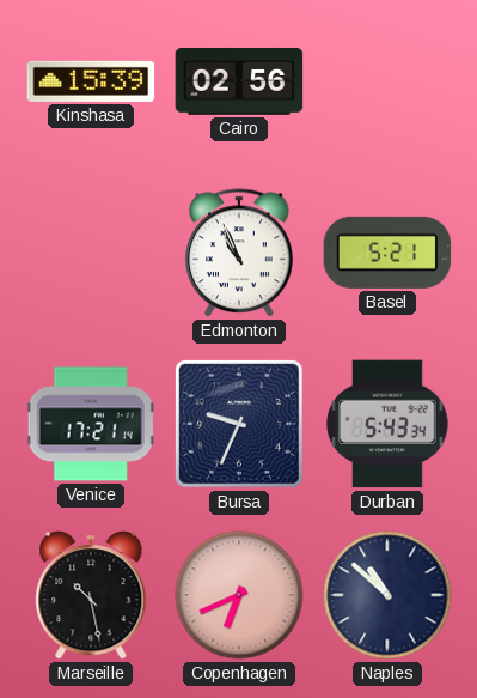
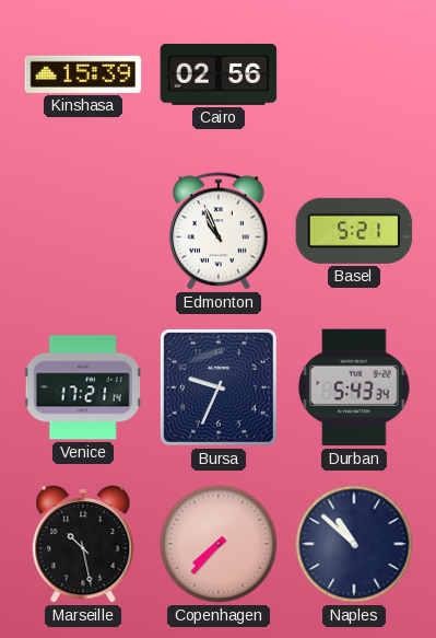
Copenhagen: 6:41 -> 7:37
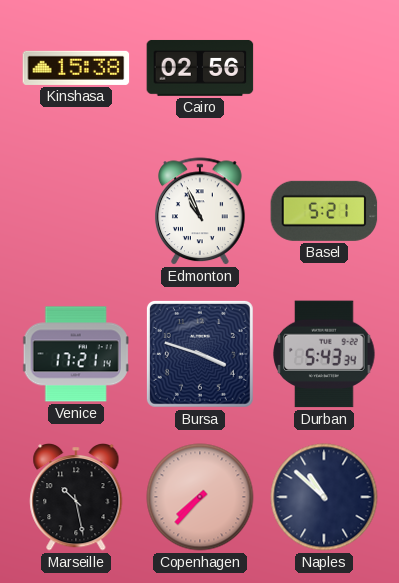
Kinshasa: 15:39 -> 15:38
Bursa: 9:34 -> 3:48
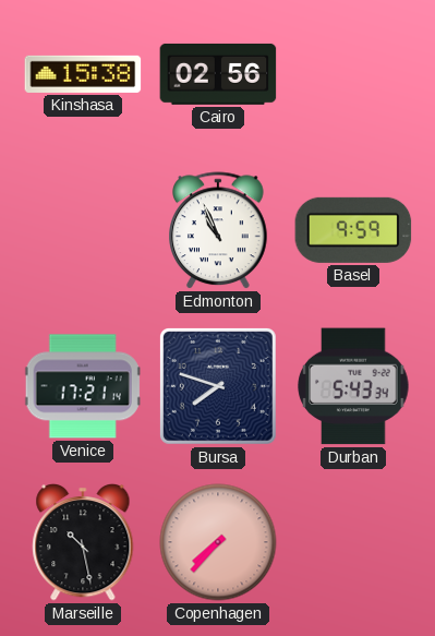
Basel: 5:21 -> 9:59
Bursa: 3:48 -> 7:48
Naples: 10:52 -> none
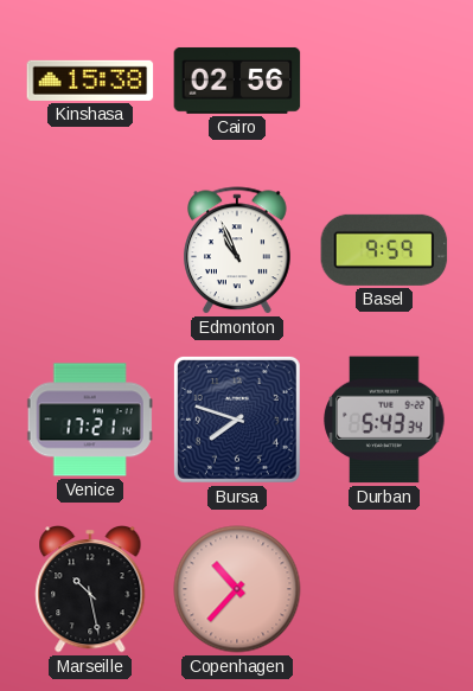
Copenhagen: 7:37 -> 10:37
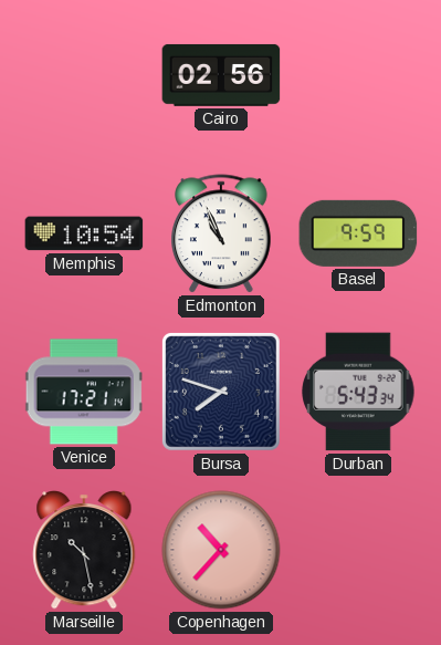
Kinshasa: 15:38 -> none
Memphis: none -> 10:54
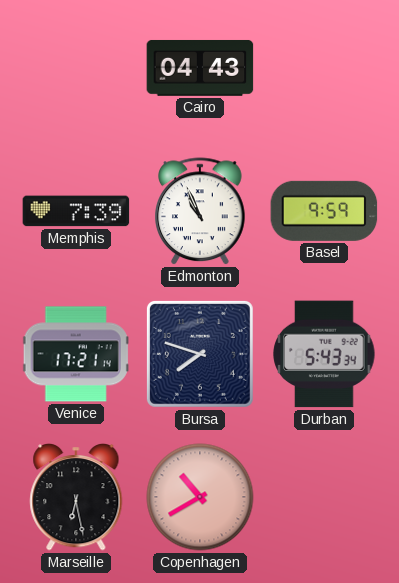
Cairo: 02:56 -> 04:43
Memphis: 10:54 -> 7:39
Marseille: 10:28 -> 6:28
Copenhagen: 10:37 -> 10:40
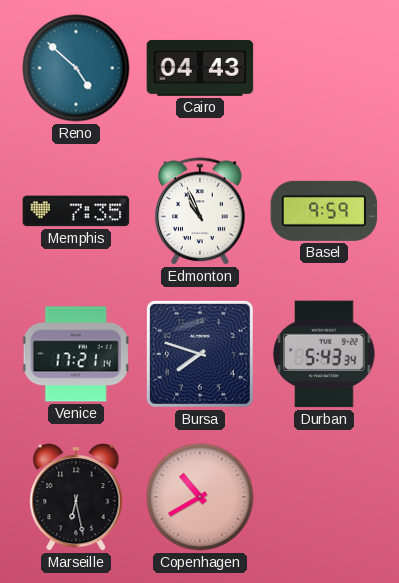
Reno: none -> 4:52
Memphis: 7:39 -> 7:35
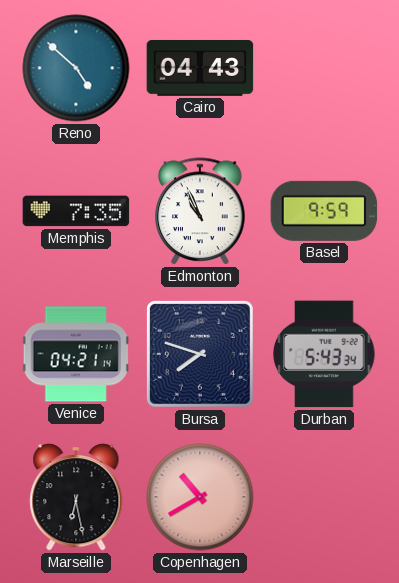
Venice: 17:21 -> 04:21
